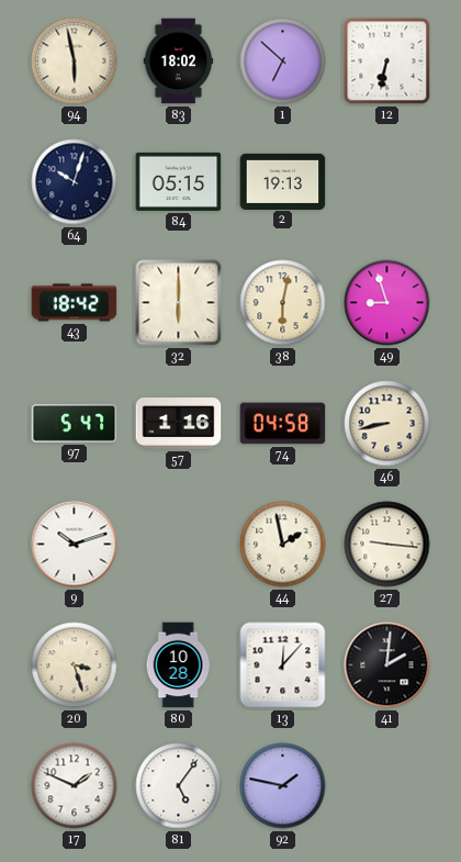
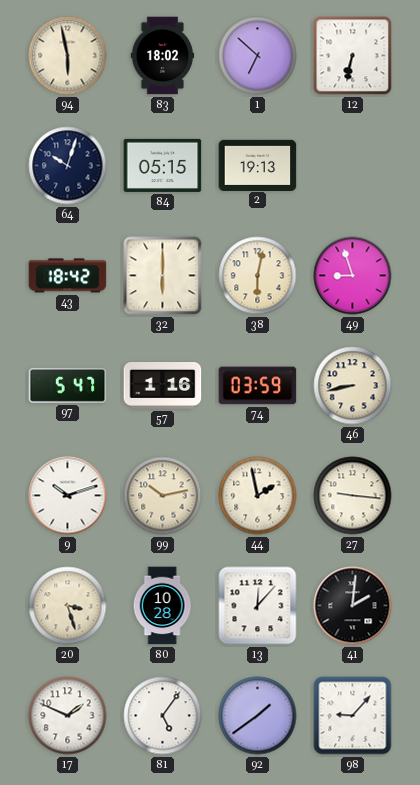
74: 04:58 -> 03:59
99: none -> 10:13
92: 1:47 -> 1:39
98: none -> 9:07
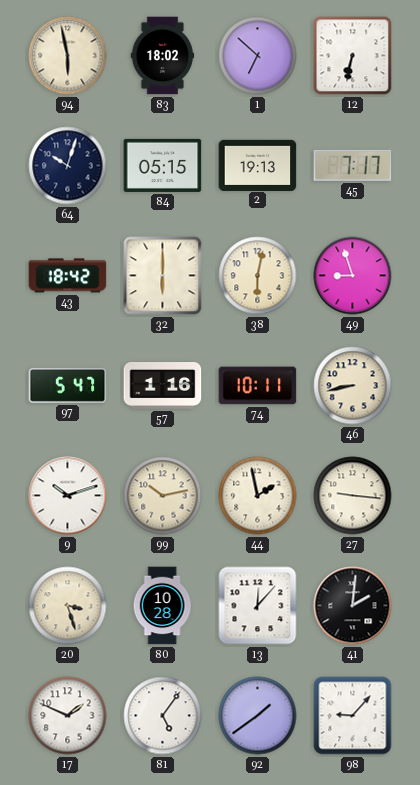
45: none -> 7:17
74: 03:59 -> 10:11
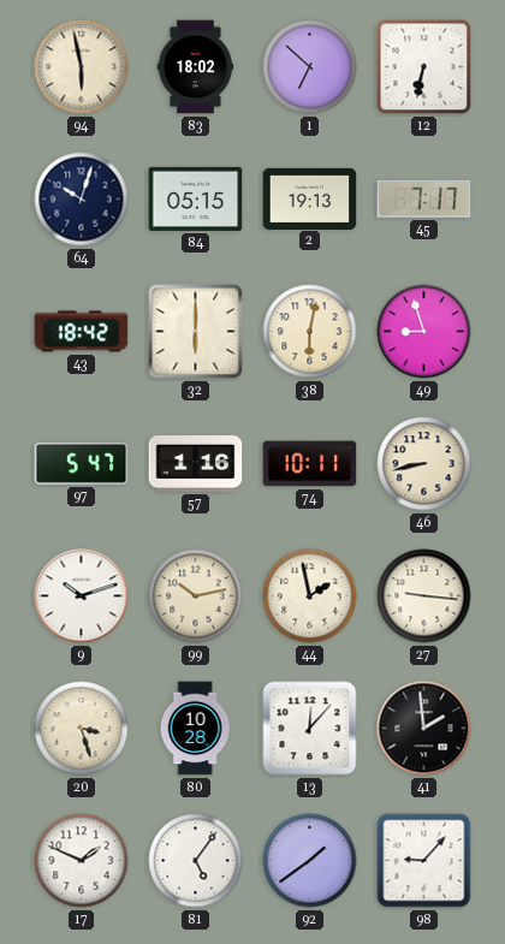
41: 2:01 -> 1:59
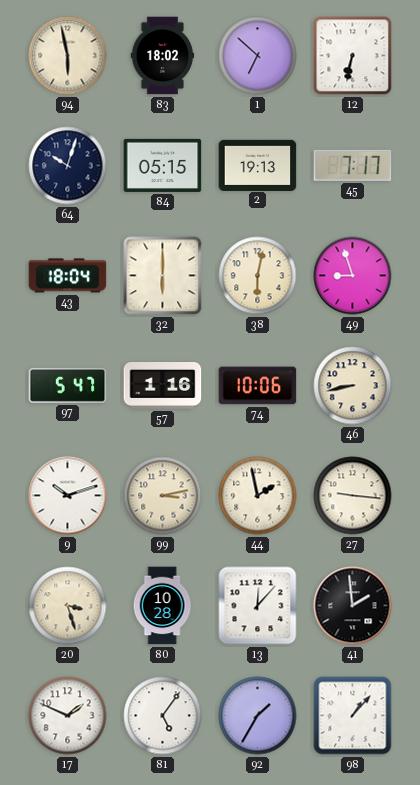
43: 18:42 -> 18:04
74: 10:11 -> 10:06
99: 10:13 -> 3:13
92: 1:39 -> 1:35
98: 9:07 -> 1:07
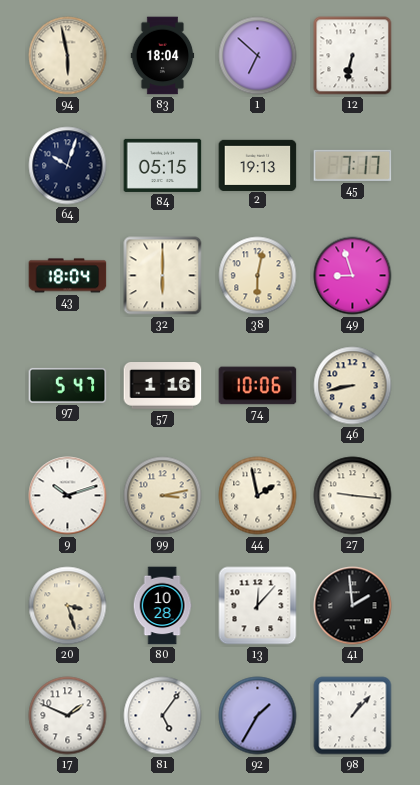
83: 18:02 -> 18:04
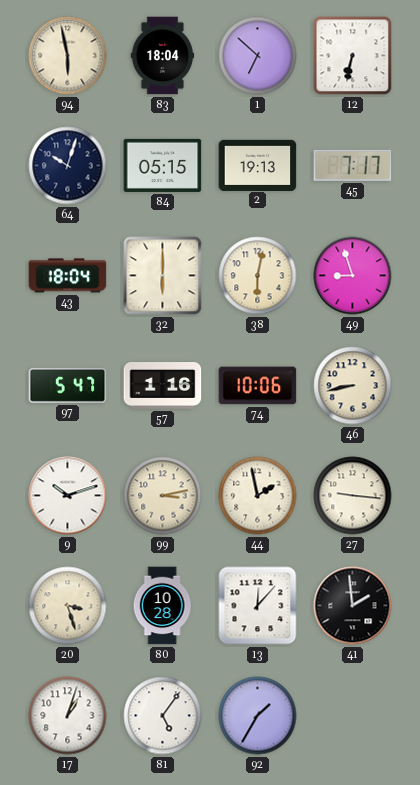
17: 1:49 -> 1:03
98: 1:07 -> none
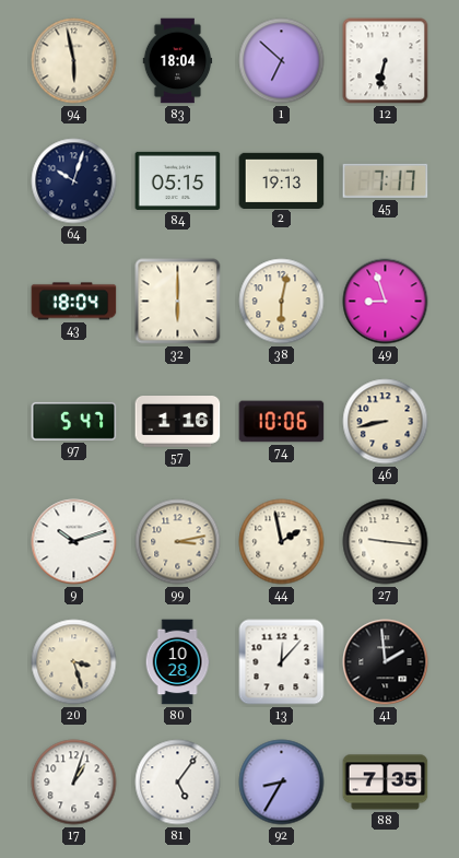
92: 1:35 -> 8:35
88: none -> 7:35
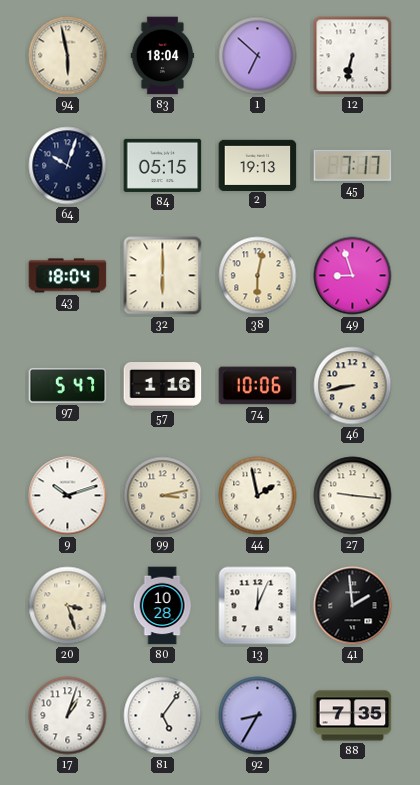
13: 12:07 -> 12:04
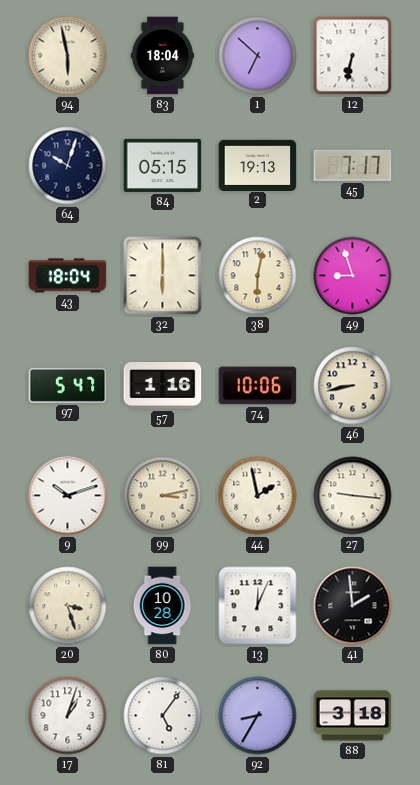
88: 7:35 -> 3:18
